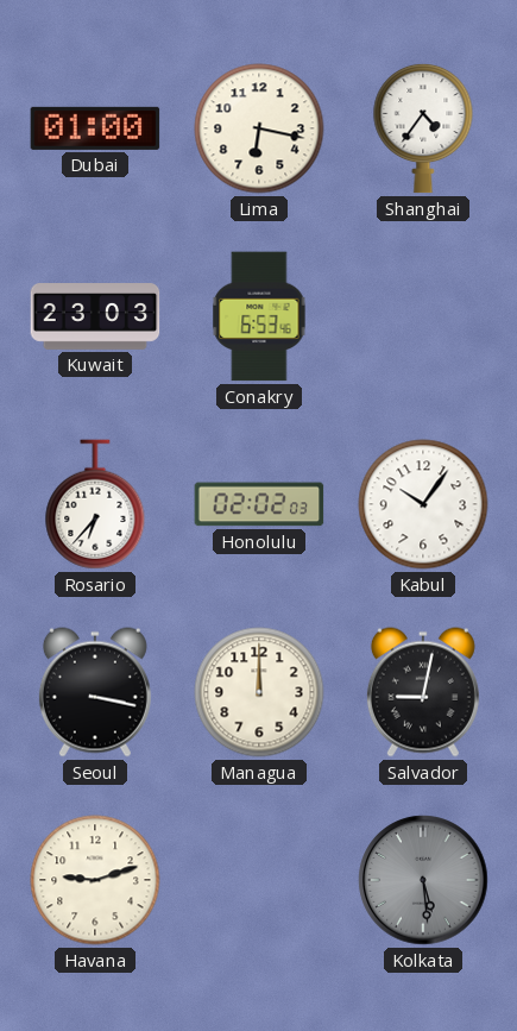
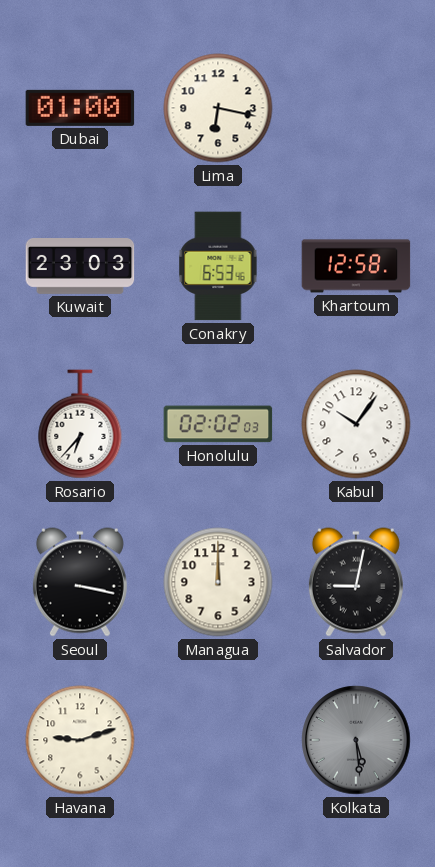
Shanghai: 4:36 -> none
Khartoum: none -> 12:58
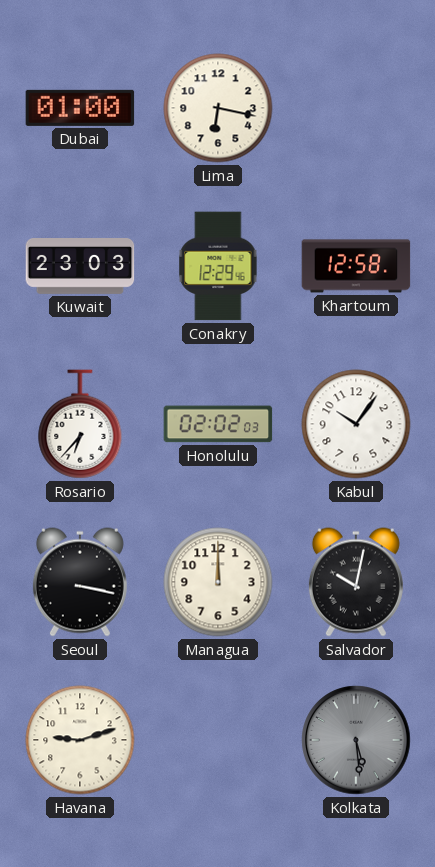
Conakry: 6:53 -> 12:29
Salvador: 9:02 -> 10:02
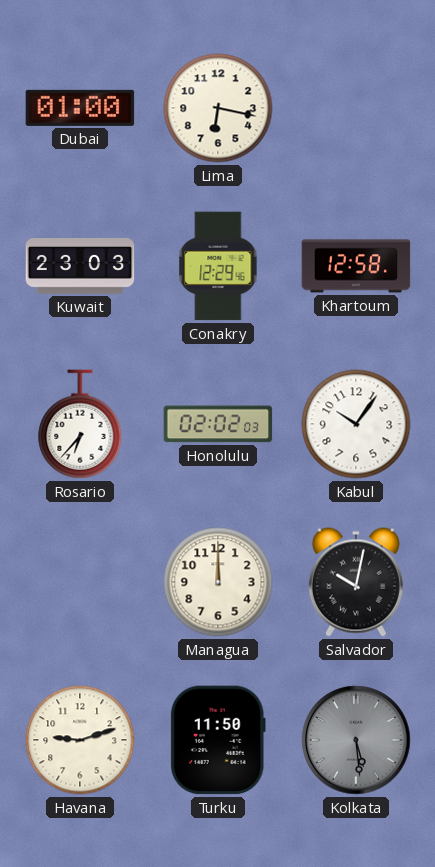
Seoul: 3:17 -> none
Turku: none -> 11:50
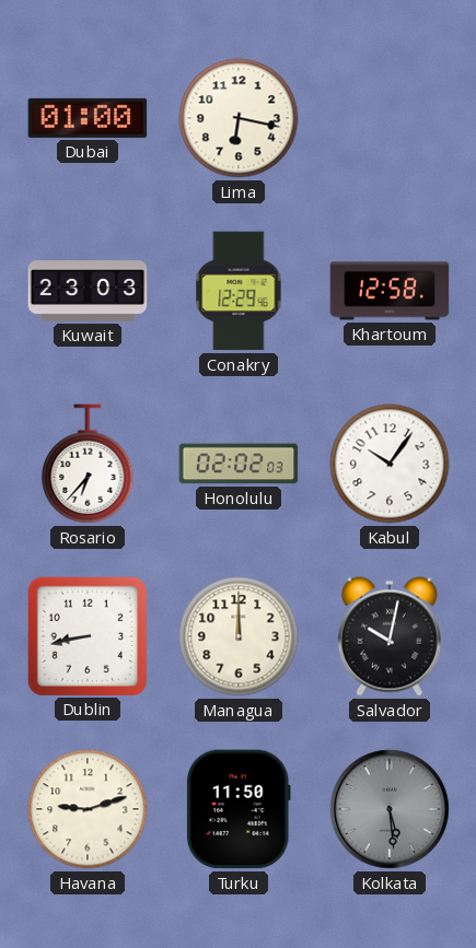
Dublin: none -> 8:43
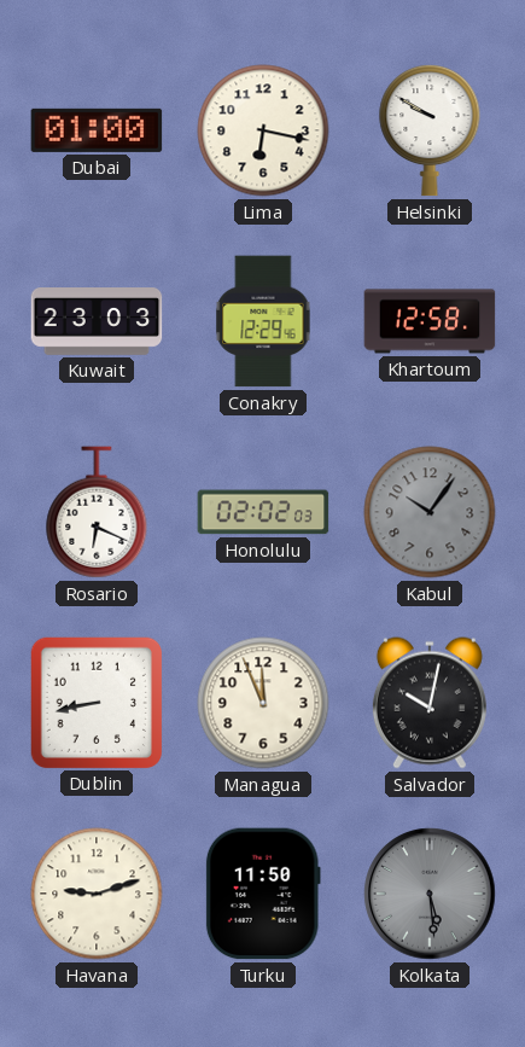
Helsinki: none -> 9:50
Rosario: 6:37 -> 6:19
Kabul dial: white -> grey
Managua: 12:00 -> 11:56
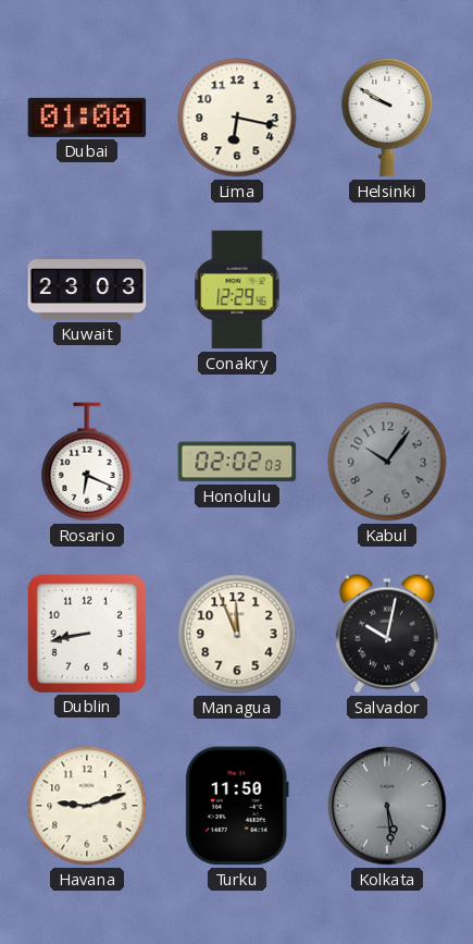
Khartoum: 12:58 -> none
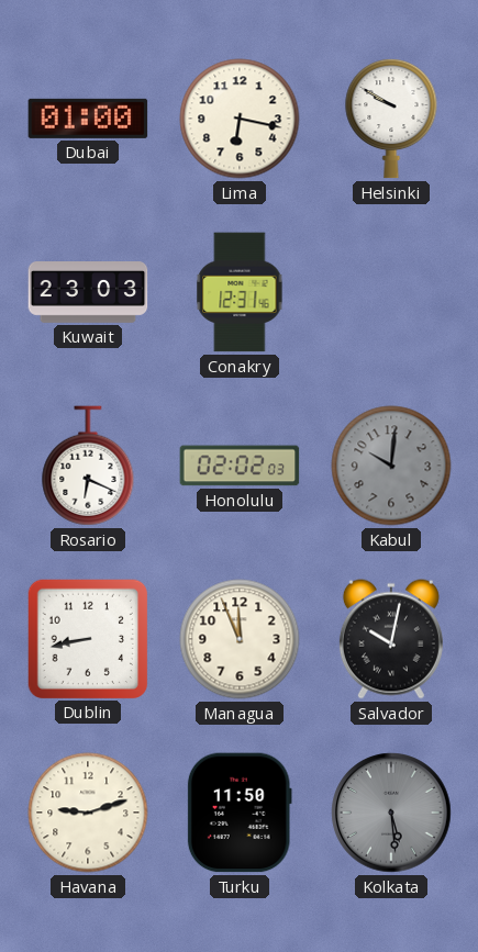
Conakry: 12:29 -> 12:31
Kabul: 10:06 -> 10:01
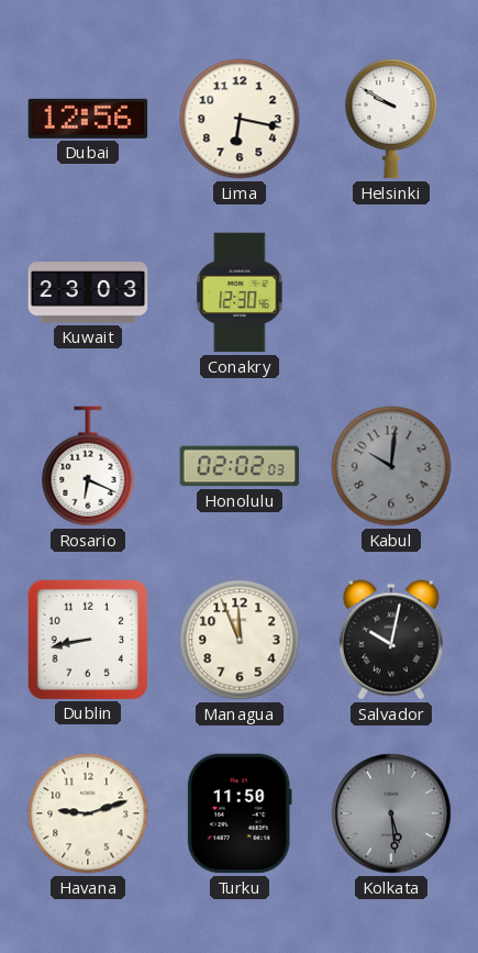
Dubai: 01:00 -> 12:56
Conakry: 12:31 -> 12:30
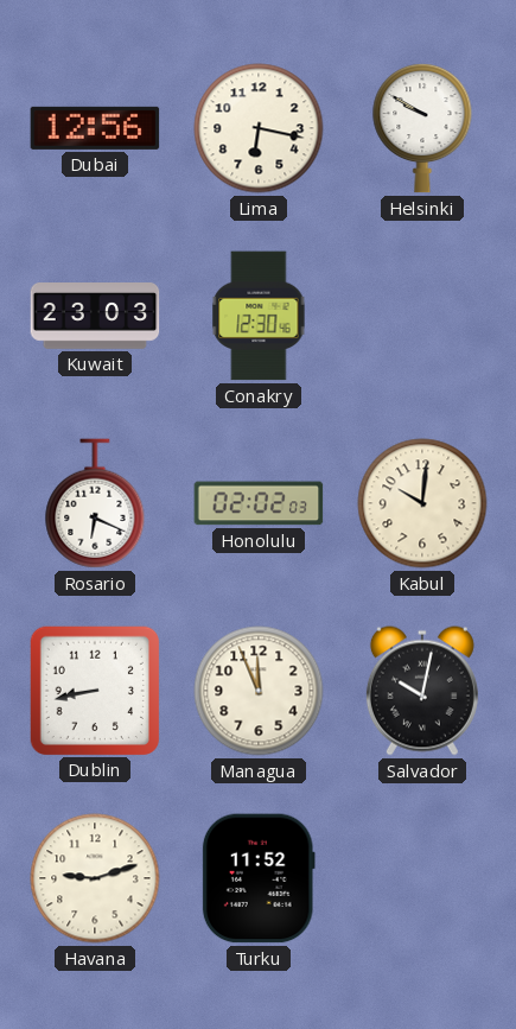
Kabul dial: grey -> cream
Turku: 11:50 -> 11:52
Kolkata: 5:29 -> none
